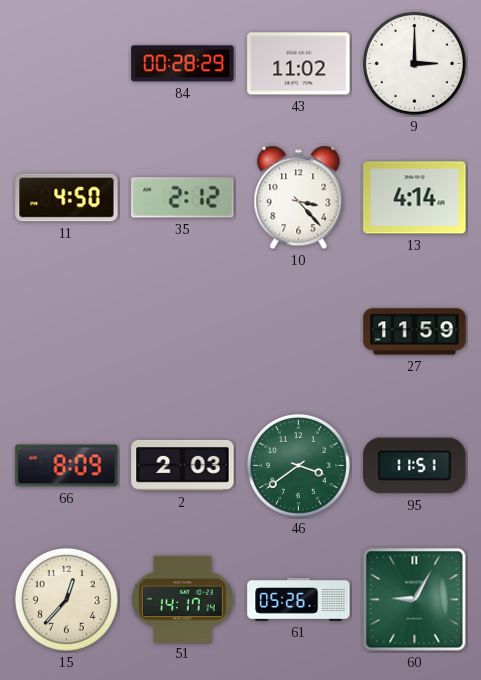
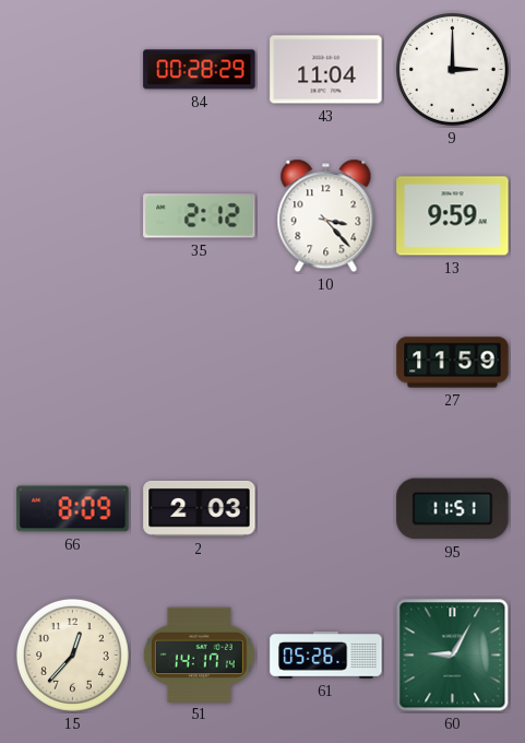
43: 11:02 -> 11:04
11: 4:50 -> none
13: 4:14 -> 9:59
46: 3:39 -> none
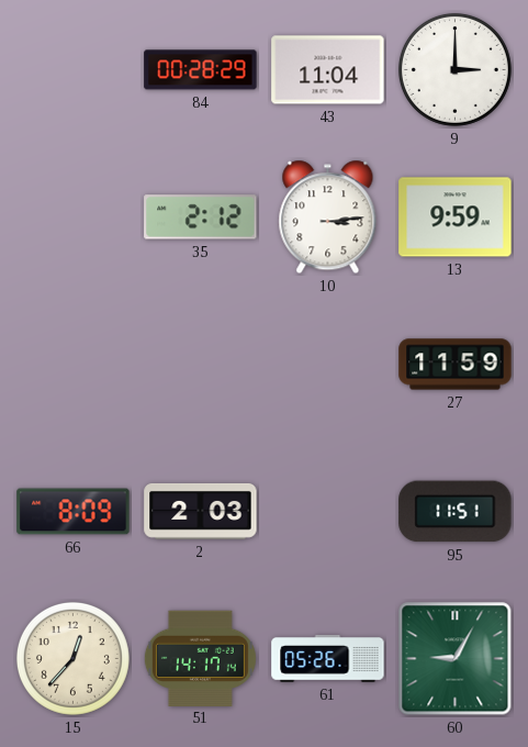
10: 3:23 -> 3:14
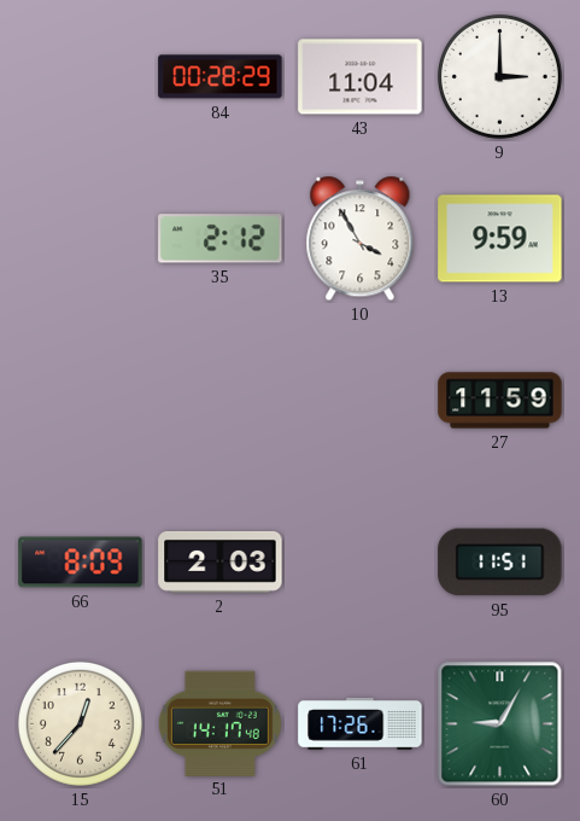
10: 3:14 -> 3:55
51: 14:17:14 -> 14:17:48
61: 05:26 -> 17:26
